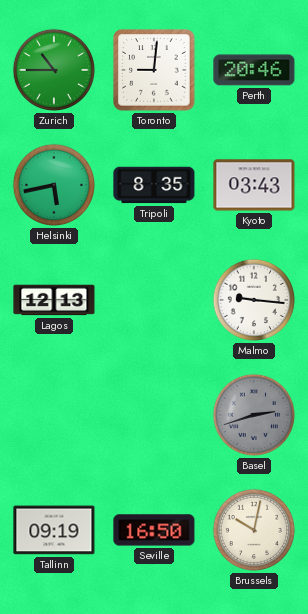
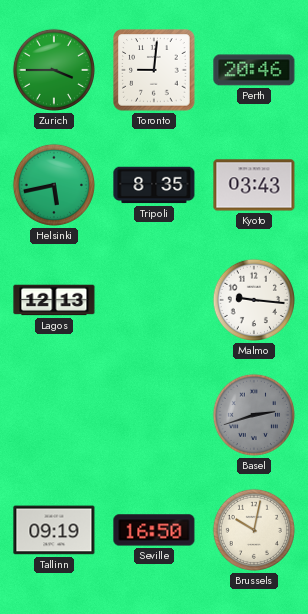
Zurich: 10:45 -> 3:45
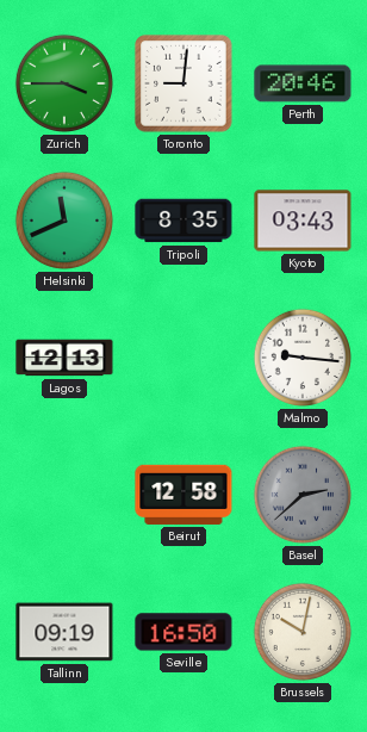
Helsinki: 5:43 -> 11:41
Beirut: none -> 12:58
Basel: 2:42 -> 2:38
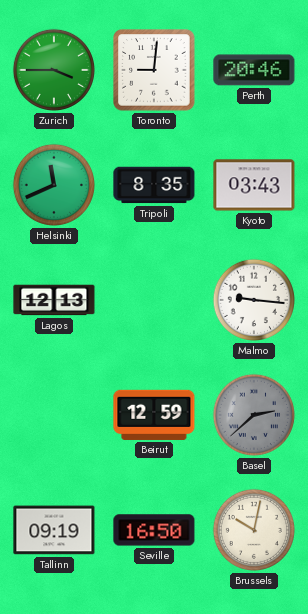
Beirut: 12:58 -> 12:59
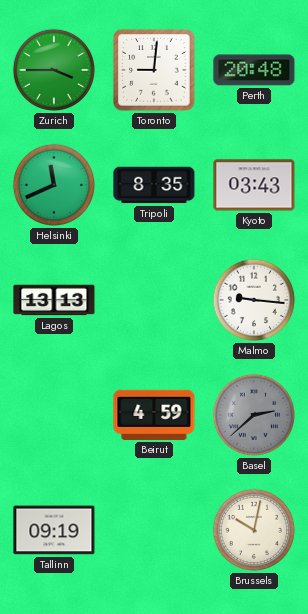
Perth: 20:46 -> 20:48
Lagos: 12:13 -> 13:13
Beirut: 12:59 -> 4:59
Seville: 16:50 -> none
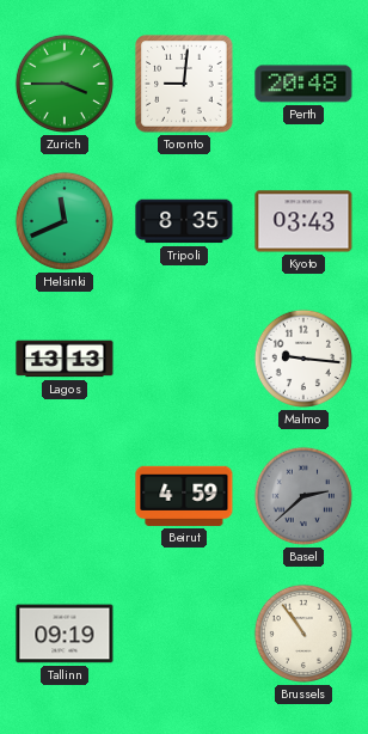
Brussels: 10:02 -> 10:54
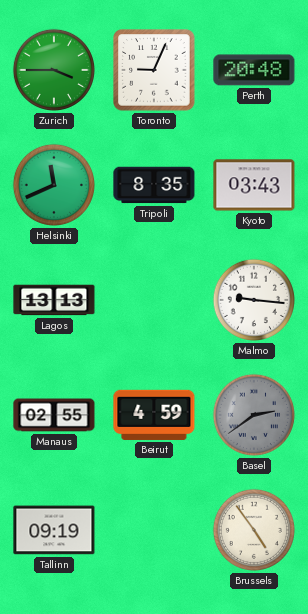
Toronto: 9:01 -> 9:04
Manaus: none -> 02:55
Basel: 2:38 -> 2:39
Brussels: 10:54 -> 4:54
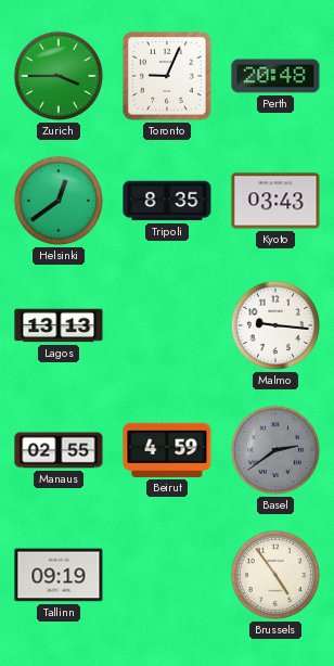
Helsinki: 11:41 -> 12:39
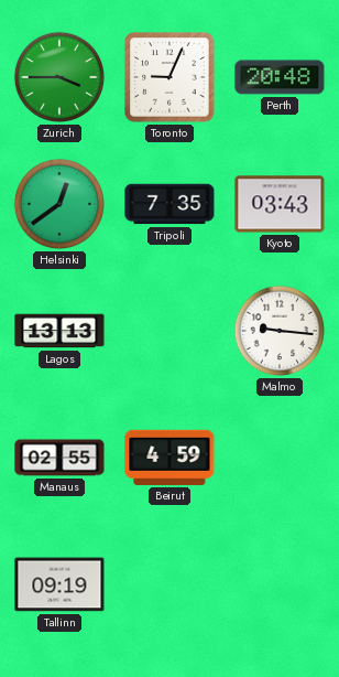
Tripoli: 8:35 -> 7:35
Basel: 2:39 -> none
Brussels: 4:54 -> none
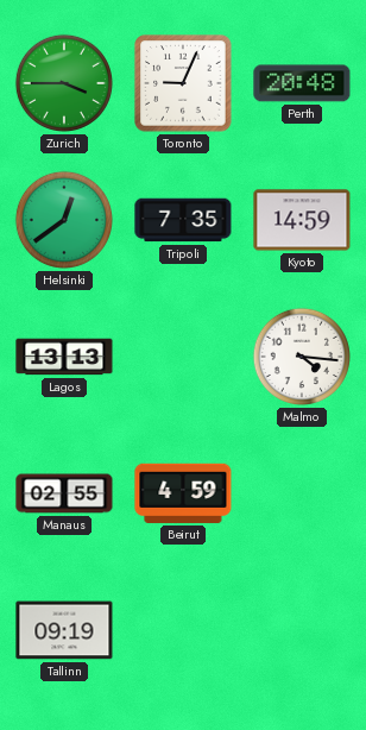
Kyoto: 03:43 -> 14:59
Malmo: 9:16 -> 4:16
